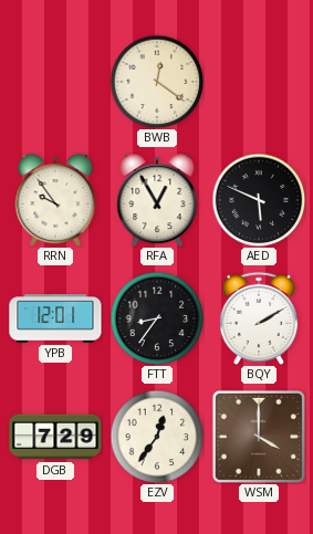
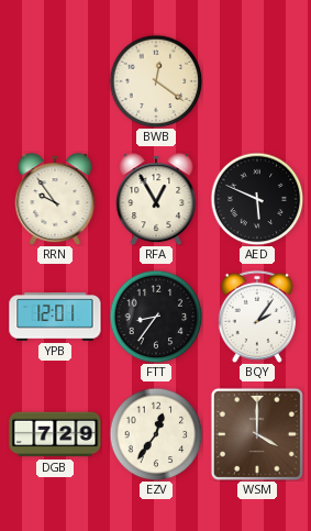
BQY: 2:10 -> 2:06
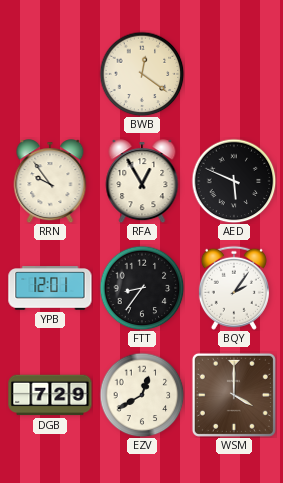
EZV: 12:36 -> 12:40
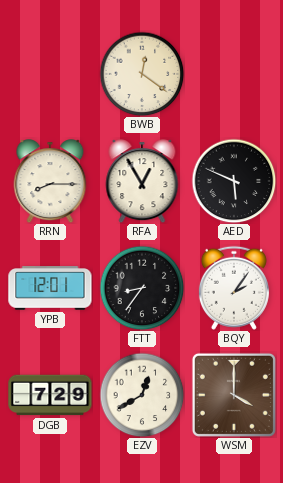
RRN: 9:54 -> 8:15
